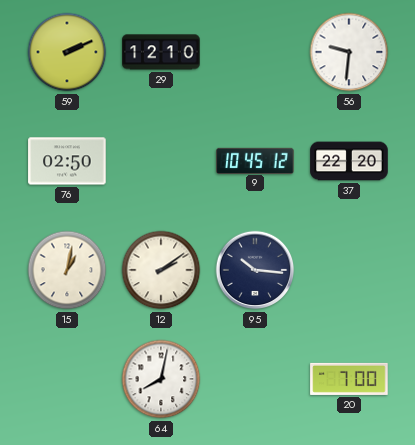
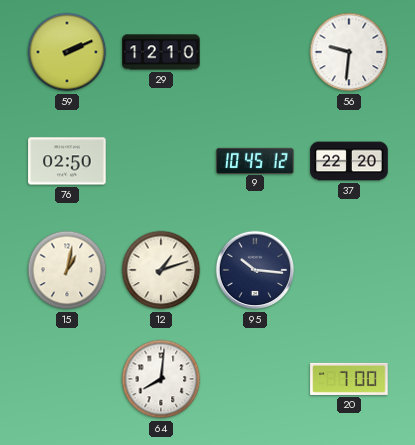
12: 2:09 -> 1:12
64: 8:02 -> 8:01
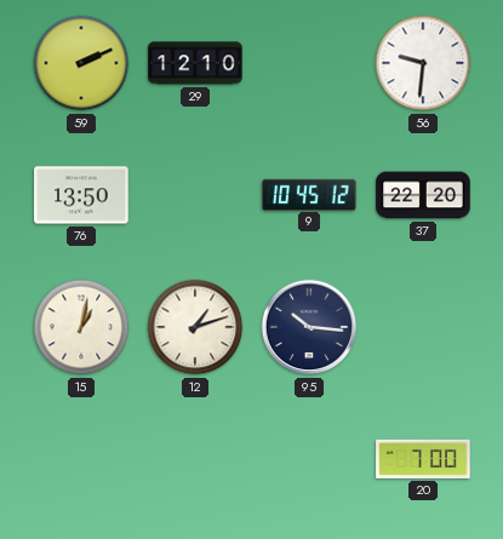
76: 02:50 -> 13:50
64: 8:01 -> none
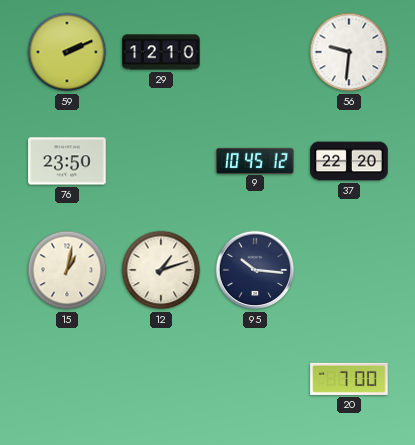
76: 13:50 -> 23:50
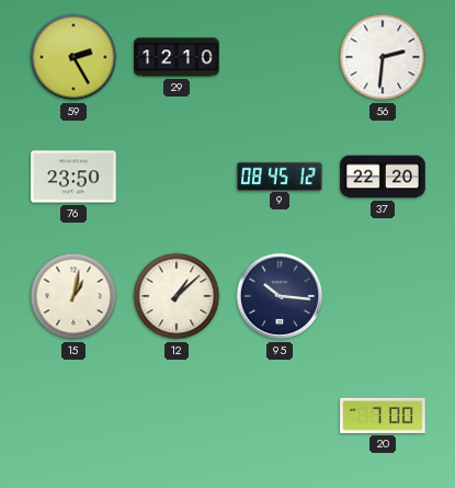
59: 2:11 -> 2:25
56: 9:31 -> 2:31
9: 10:45 -> 08:45
12: 1:12 -> 1:08
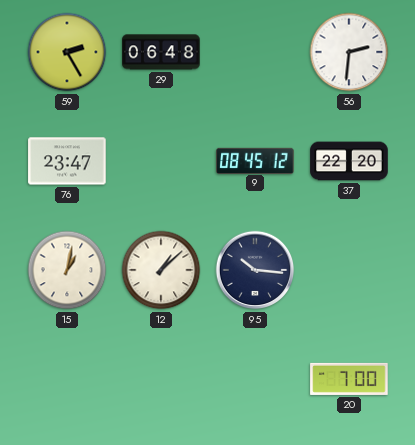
29: 12:10 -> 06:48
76: 23:50 -> 23:47
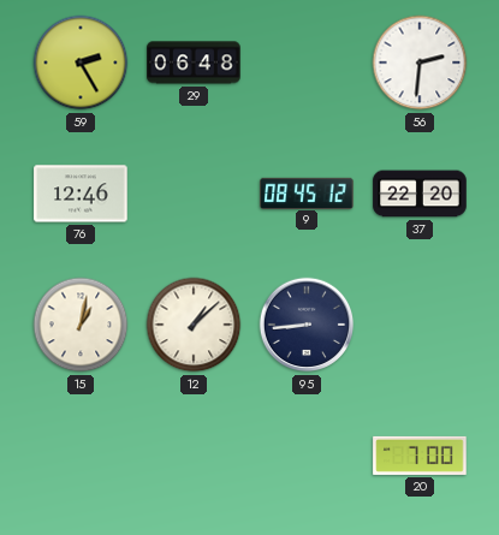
76: 23:47 -> 12:46
95: 10:16 -> 8:44
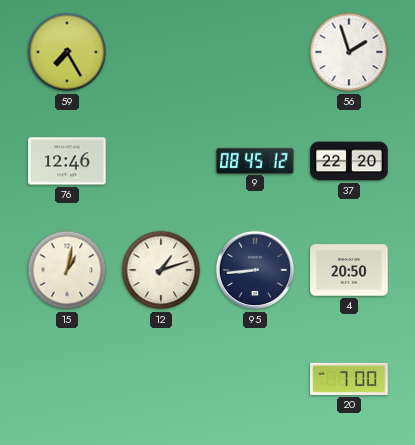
59: 2:25 -> 7:25
29: 06:48 -> none
56: 2:31 -> 1:57
12: 1:08 -> 1:12
4: none -> 20:50
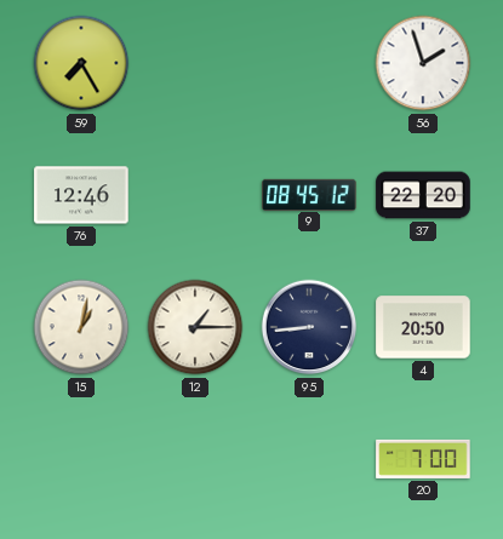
12: 1:12 -> 1:15
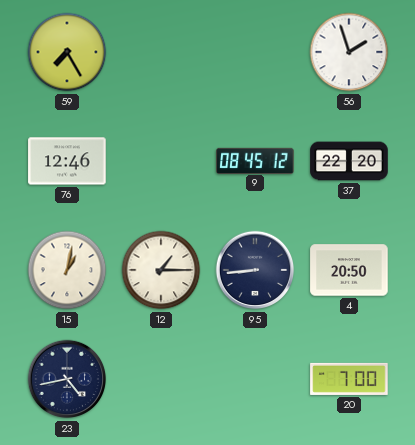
23: none -> 4:43
